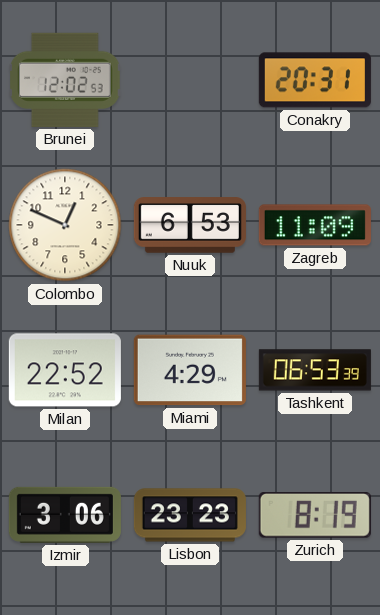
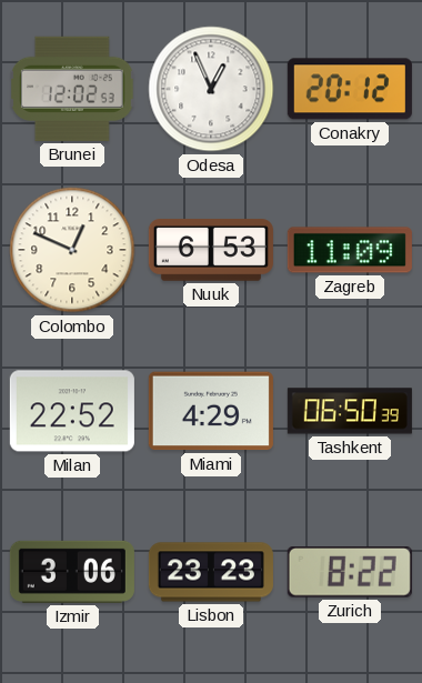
Odesa: none -> 12:56
Conakry: 20:31 -> 20:12
Tashkent: 06:53 -> 06:50
Zurich: 8:19 -> 8:22
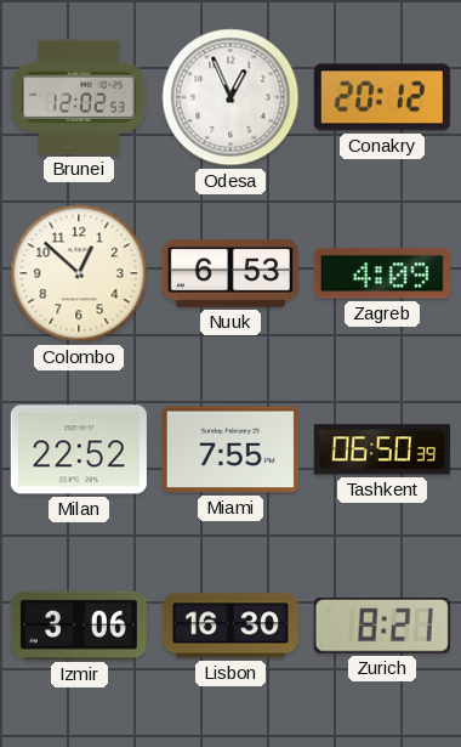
Colombo: 12:49 -> 12:52
Zagreb: 11:09 -> 4:09
Miami: 4:29 -> 7:55
Lisbon: 23:23 -> 16:30
Zurich: 8:22 -> 8:21
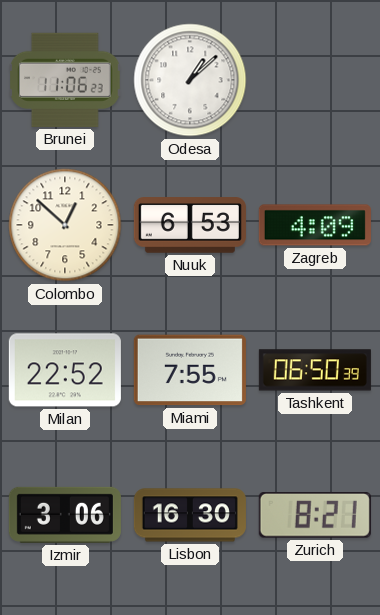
Brunei: 12:02 -> 11:06
Odesa: 12:56 -> 1:08
Conakry: 20:12 -> none
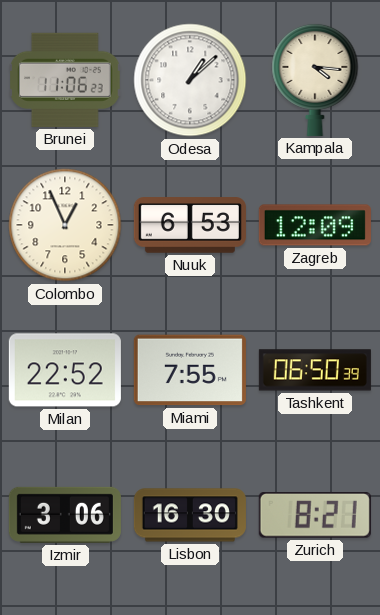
Kampala: none -> 4:16
Colombo: 12:52 -> 12:56
Zagreb: 4:09 -> 12:09
